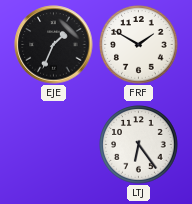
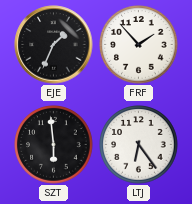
FRF: 1:50 -> 1:53
SZT: none -> 5:59
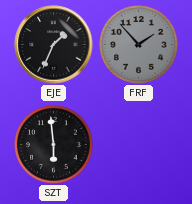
FRF dial: white -> grey
LTJ: 6:24 -> none
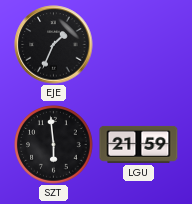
FRF: 1:53 -> none
LGU: none -> 21:59
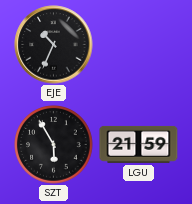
EJE: 1:34 -> 10:34
SZT: 5:59 -> 5:55
